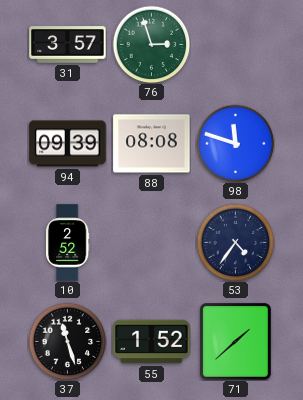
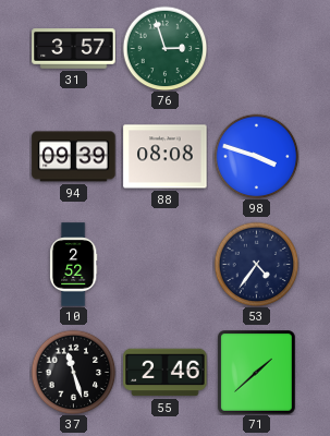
98: 11:48 -> 3:48
55: 1:52 -> 2:46
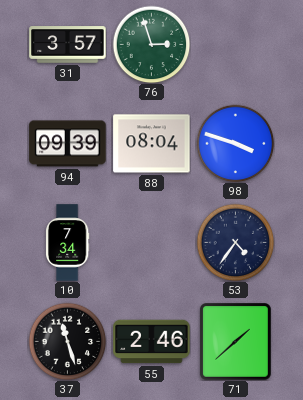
88: 08:08 -> 08:04
10: 2:52 -> 7:34
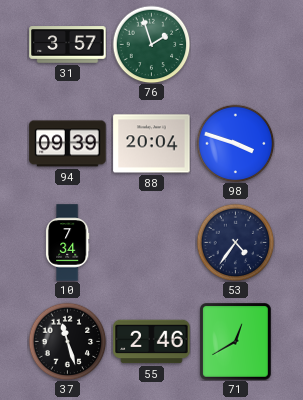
76: 2:57 -> 1:57
88: 08:04 -> 20:04
71: 1:38 -> 12:40
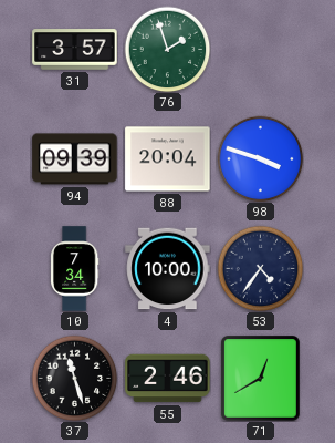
4: none -> 10:00
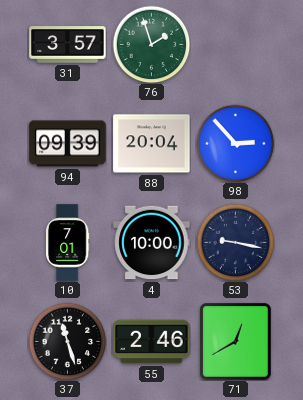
98: 3:48 -> 2:53
10: 7:34 -> 7:01
53: 4:36 -> 9:17
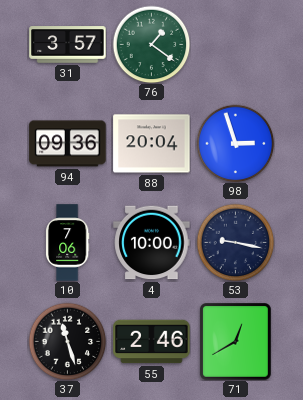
76: 1:57 -> 1:21
94: 09:39 -> 09:36
98: 2:53 -> 2:57
10: 7:01 -> 7:06
